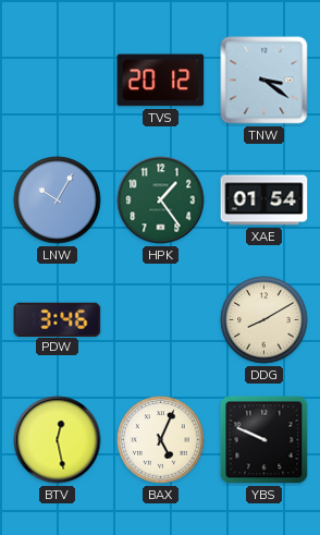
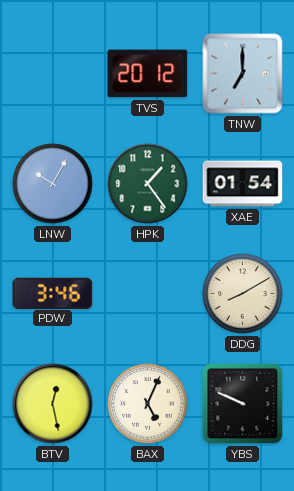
TNW: 3:21 -> 7:00
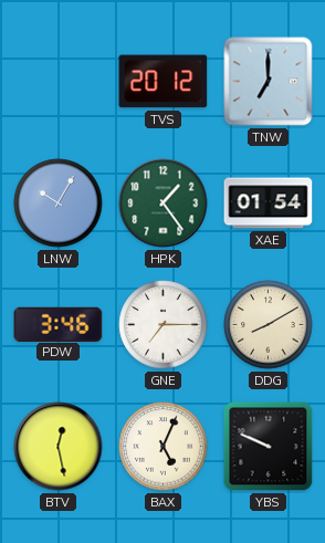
GNE: none -> 7:15
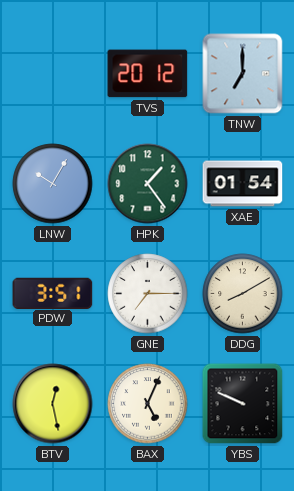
PDW: 3:46 -> 3:51
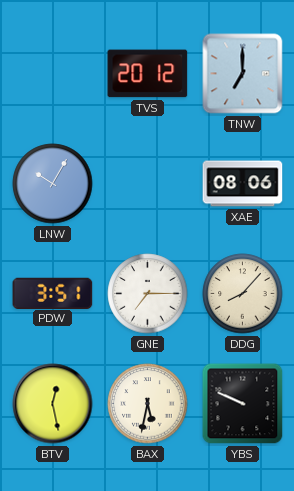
HPK: 1:24 -> none
XAE: 01:54 -> 08:06
DDG: 8:10 -> 8:07
BAX: 5:04 -> 5:32
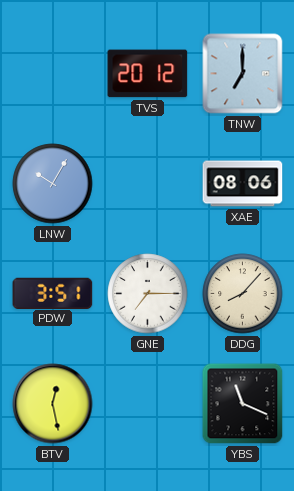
BAX: 5:32 -> none
YBS: 9:49 -> 11:19
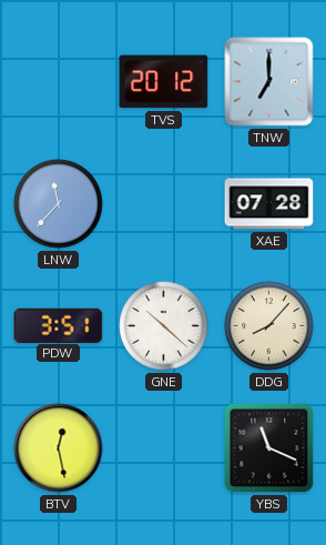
LNW: 10:05 -> 11:37
XAE: 08:06 -> 07:28
GNE: 7:15 -> 10:22
